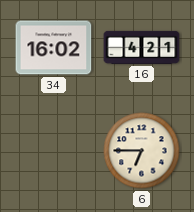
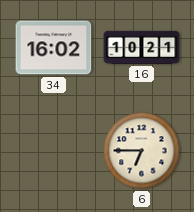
16: 4:21 -> 10:21
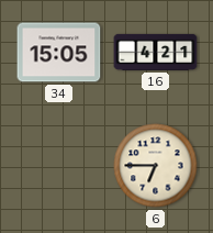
34: 16:02 -> 15:05
16: 10:21 -> 4:21
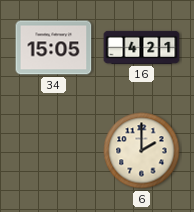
6: 6:45 -> 2:00
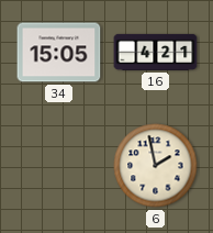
6: 2:00 -> 1:58
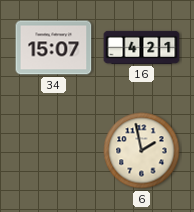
34: 15:05 -> 15:07
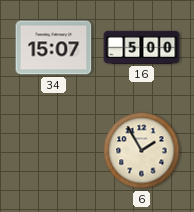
16: 4:21 -> 5:00
6: 1:58 -> 1:55
